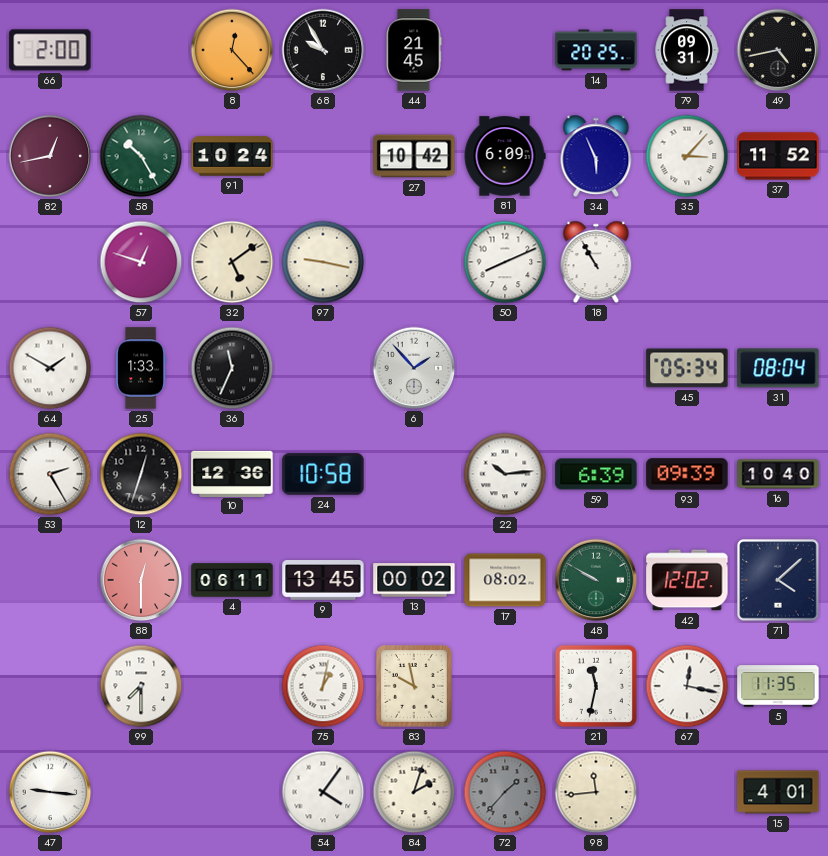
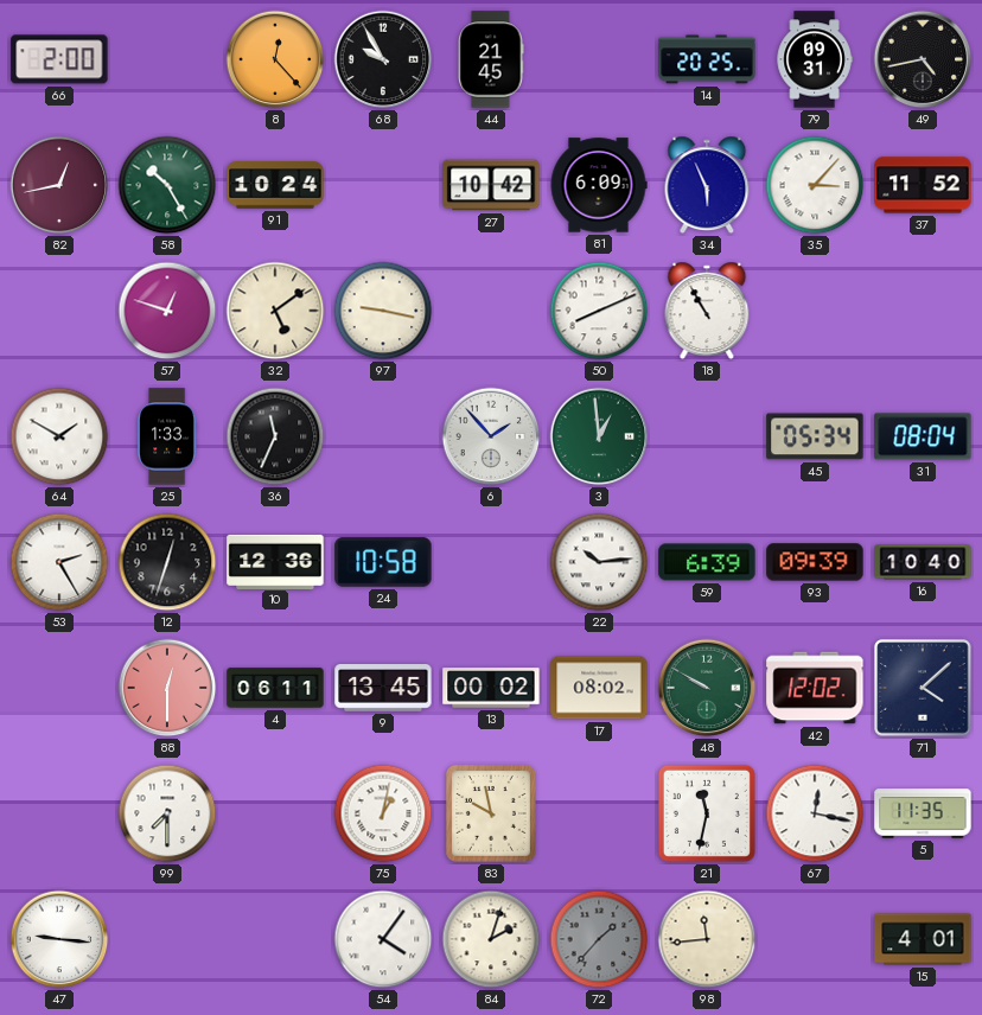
3: none -> 12:59
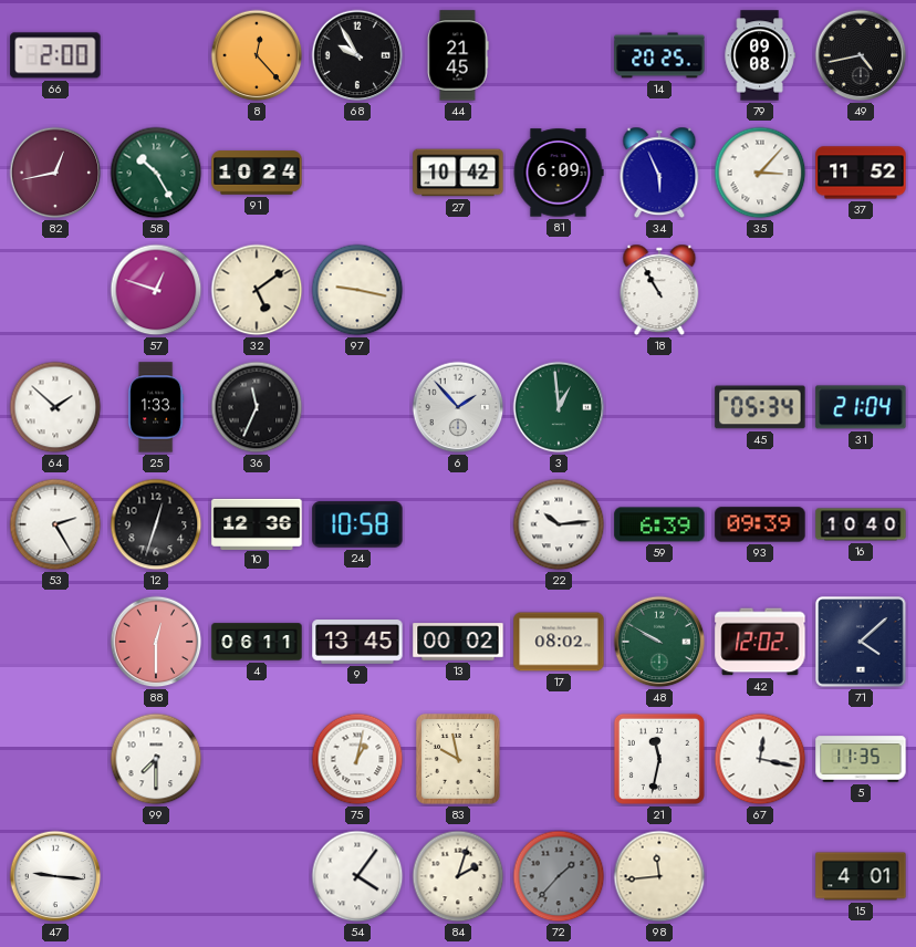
79: 09:31 -> 09:08
50: 8:11 -> none
64: 1:50 -> 1:52
31: 08:04 -> 21:04
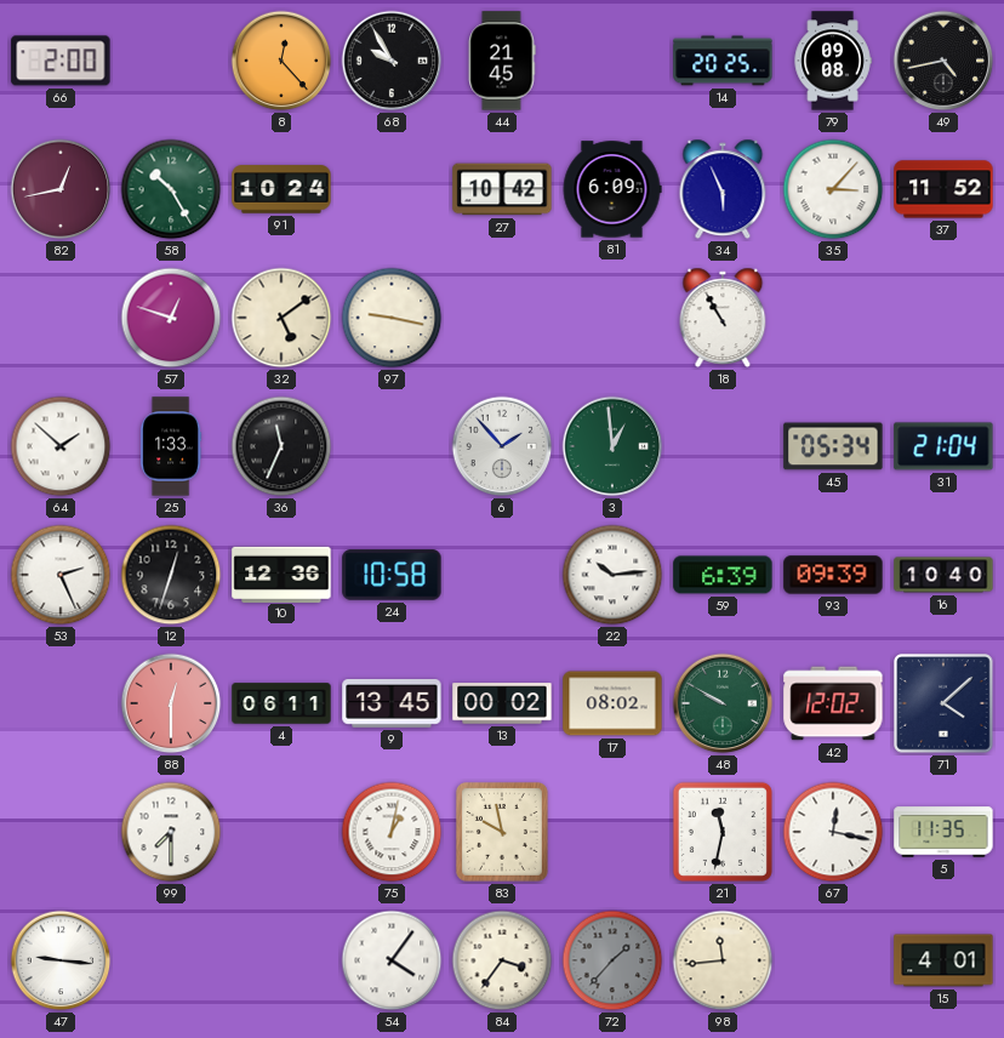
53: 2:25 -> 2:26
84: 2:03 -> 3:36
